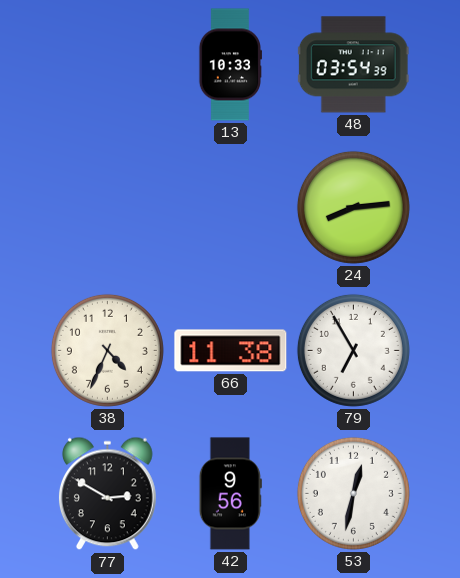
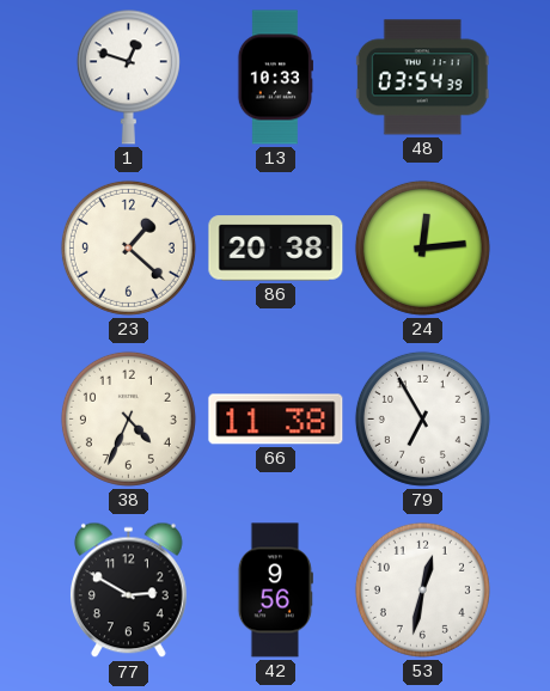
1: none -> 12:48
23: none -> 1:22
86: none -> 20:38
24: 8:14 -> 12:14
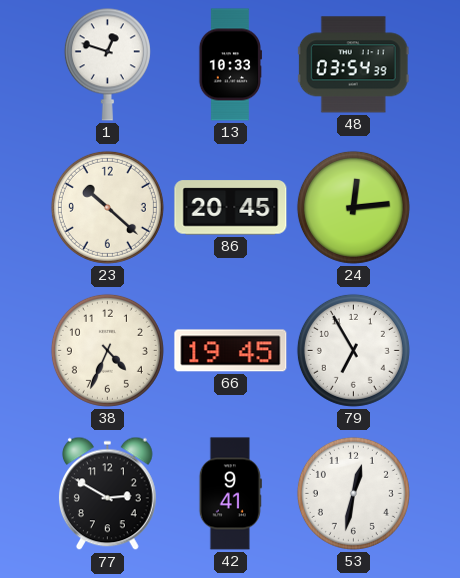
23: 1:22 -> 10:22
86: 20:38 -> 20:45
66: 11:38 -> 19:45
42: 9:56 -> 9:41
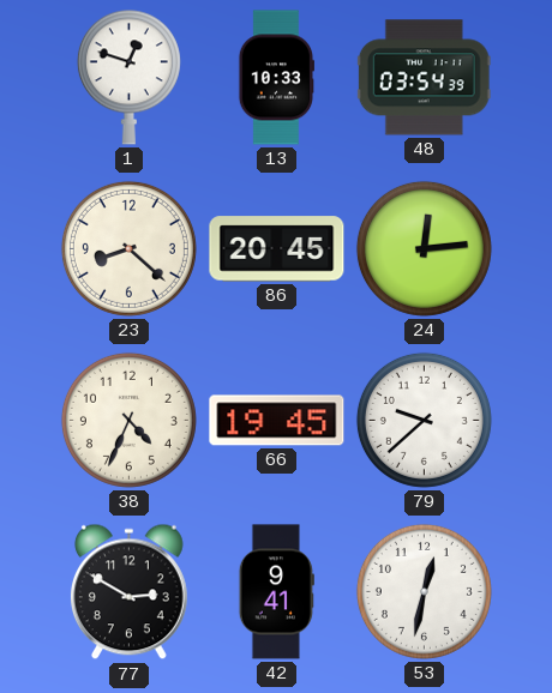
23: 10:22 -> 8:22
79: 6:55 -> 9:38
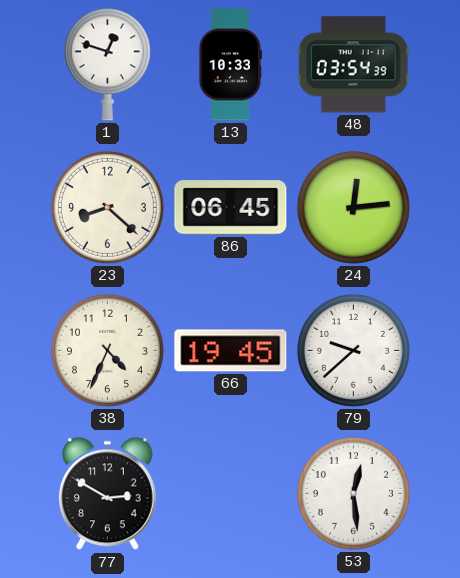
86: 20:45 -> 06:45
42: 9:41 -> none
53: 12:32 -> 12:29
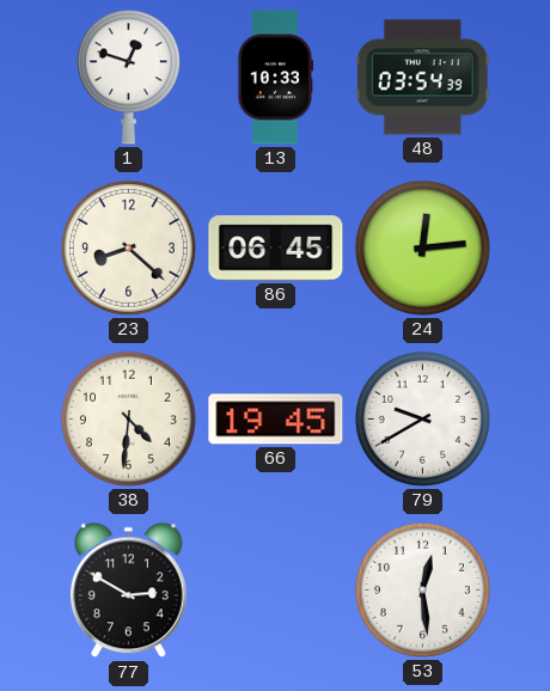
38: 4:34 -> 4:31
79: 9:38 -> 9:40
